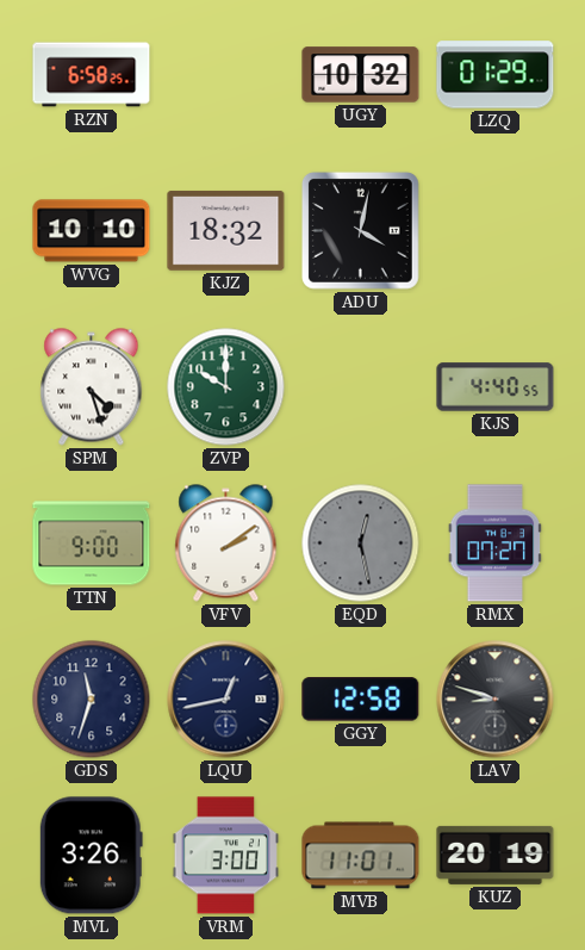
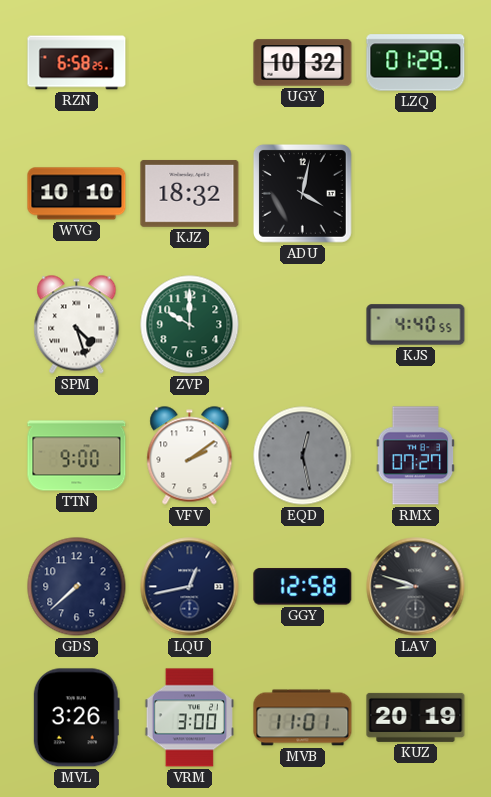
GDS: 11:33 -> 7:38
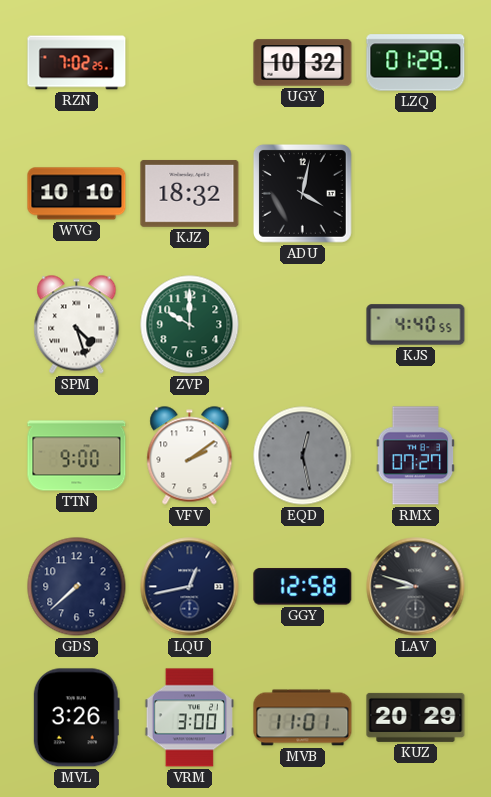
RZN: 6:58 -> 7:02
KUZ: 20:19 -> 20:29
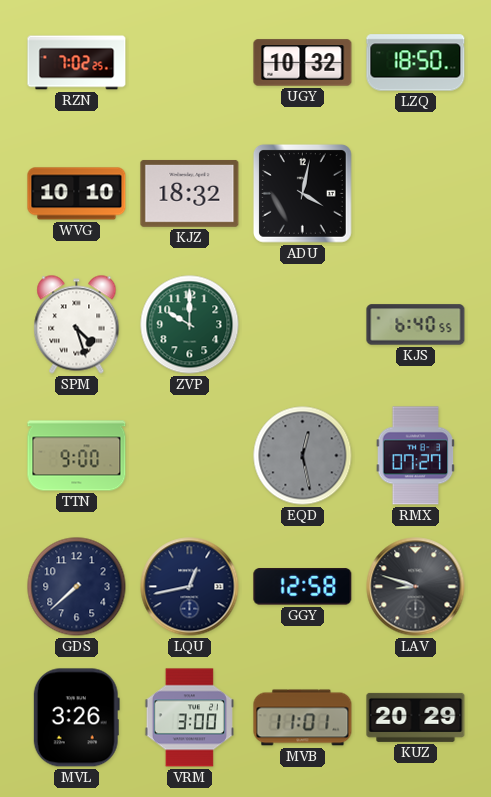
LZQ: 01:29 -> 18:50
KJS: 4:40 -> 6:40
VFV: 2:09 -> none
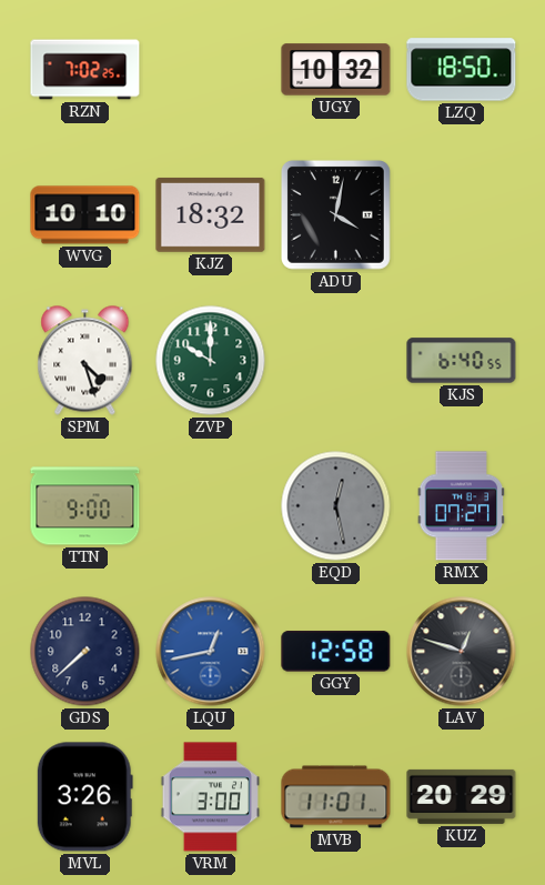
LQU dial: navy -> blue
LAV: 8:48 -> 12:48
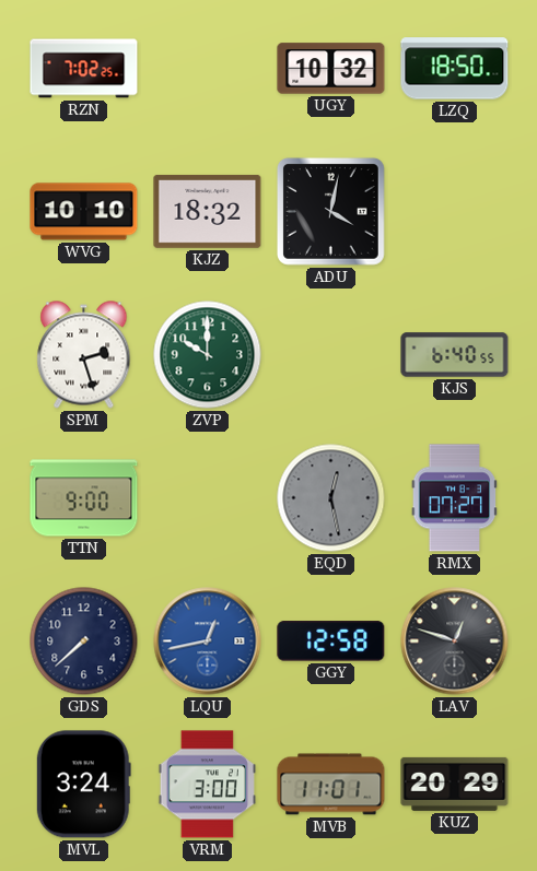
SPM: 4:27 -> 2:27
MVL: 3:26 -> 3:24
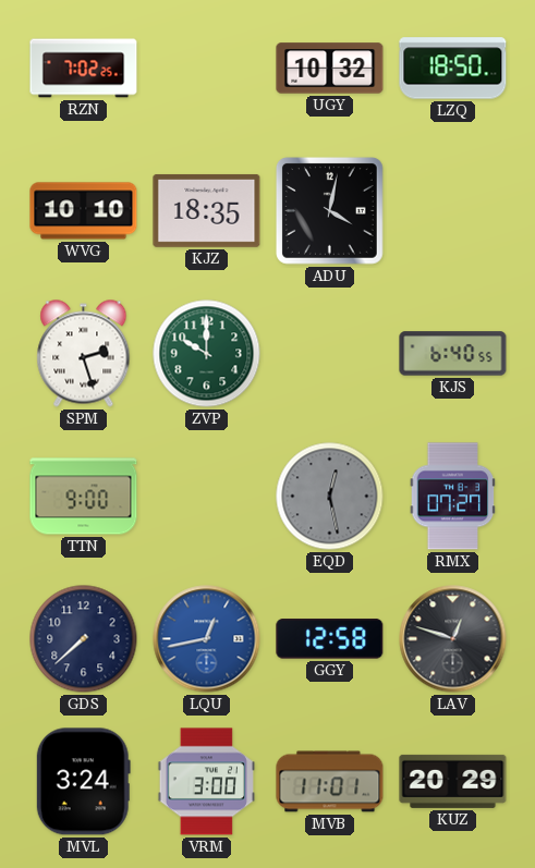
KJZ: 18:32 -> 18:35
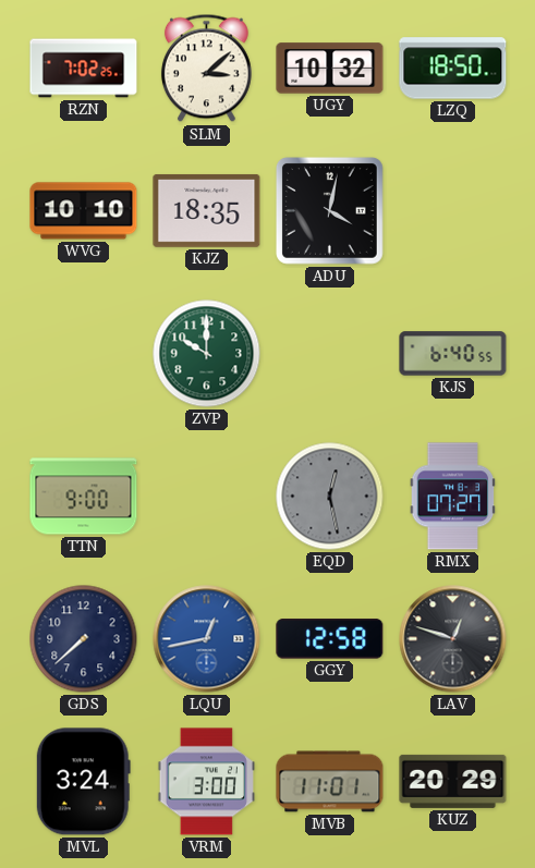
SLM: none -> 3:08
SPM: 2:27 -> none
